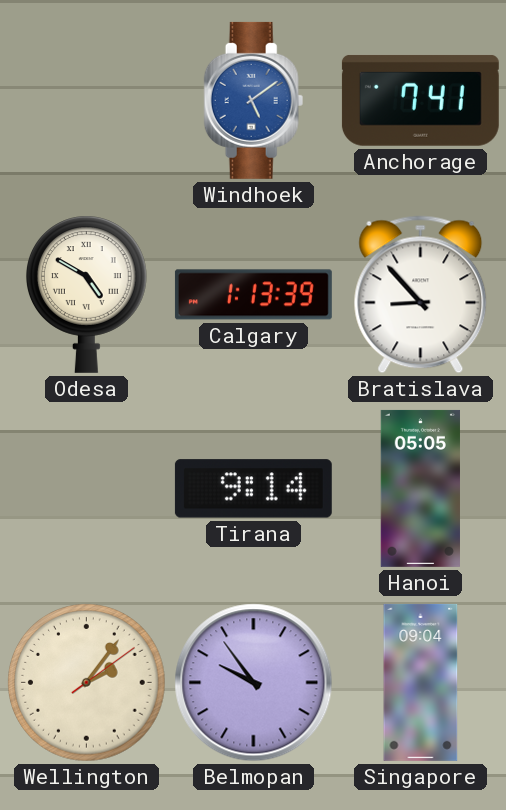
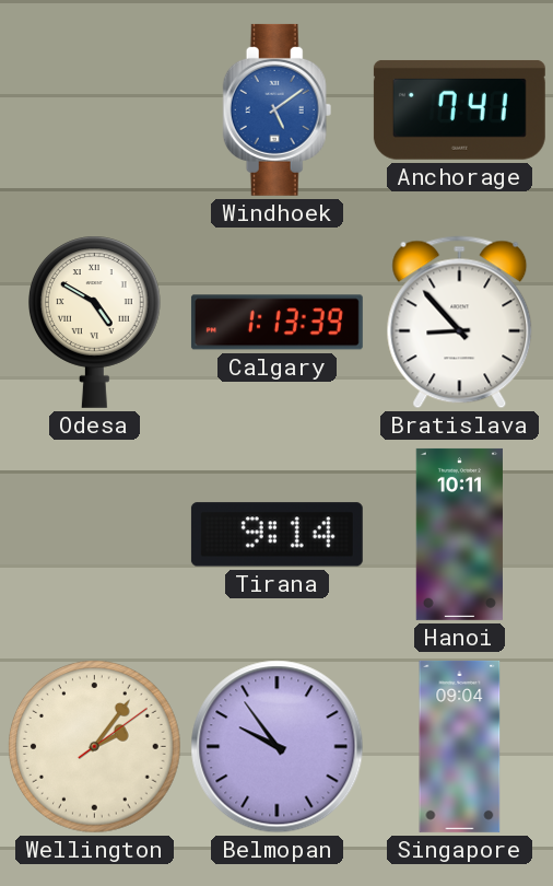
Hanoi: 05:05 -> 10:11
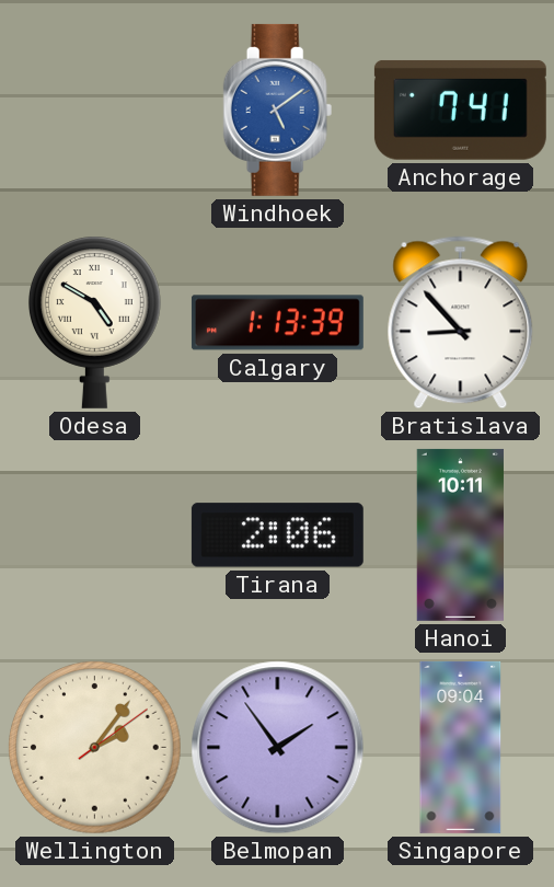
Tirana: 9:14 -> 2:06
Belmopan: 9:54 -> 1:54
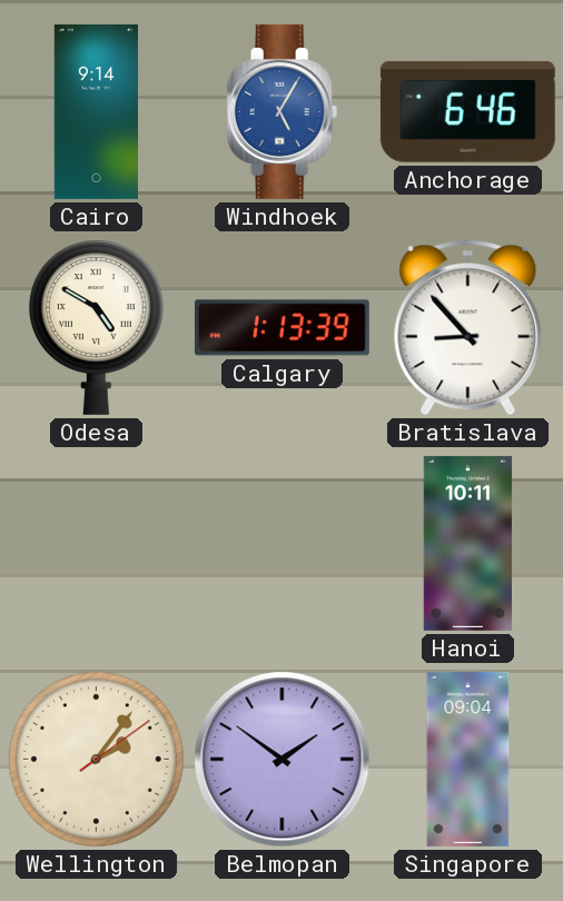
Cairo: none -> 9:14
Windhoek: 5:09 -> 5:05
Anchorage: 7:41 -> 6:46
Tirana: 2:06 -> none
Belmopan: 1:54 -> 1:51
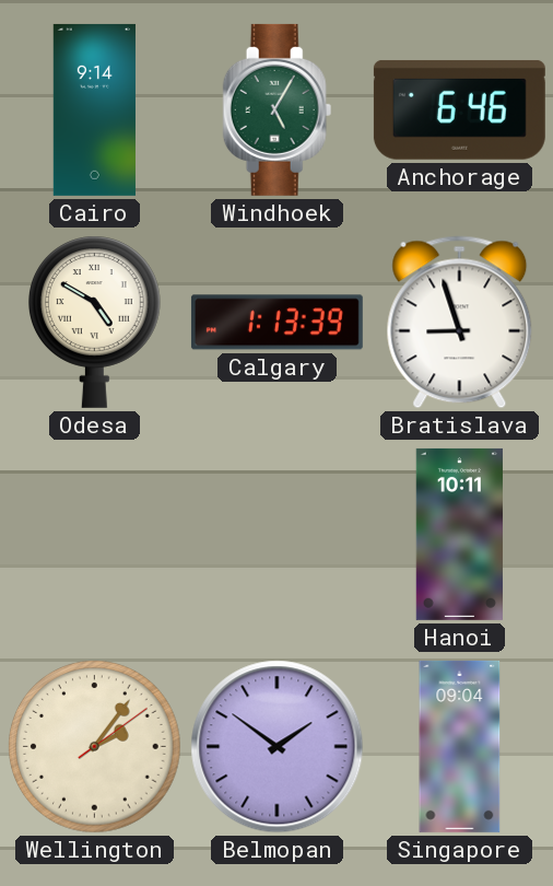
Windhoek dial: blue -> green
Bratislava: 8:53 -> 8:57
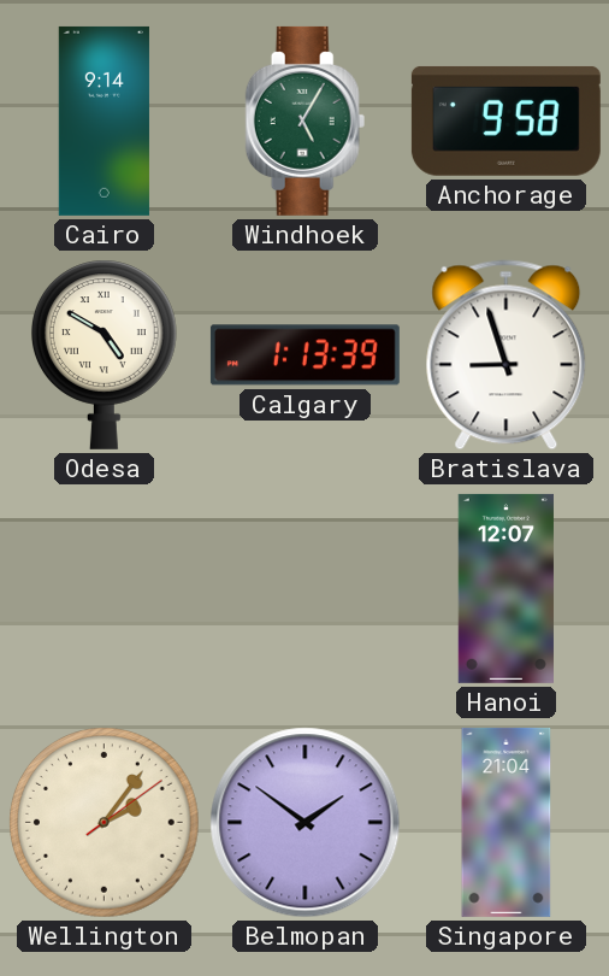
Anchorage: 6:46 -> 9:58
Hanoi: 10:11 -> 12:07
Singapore: 09:04 -> 21:04
